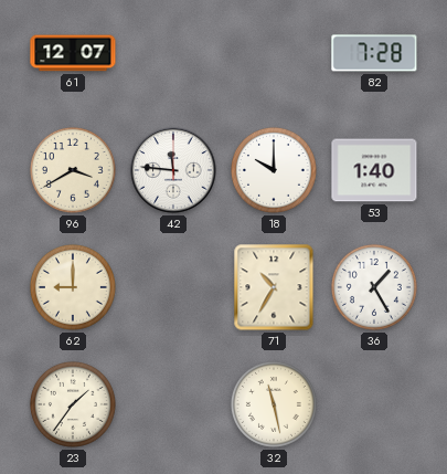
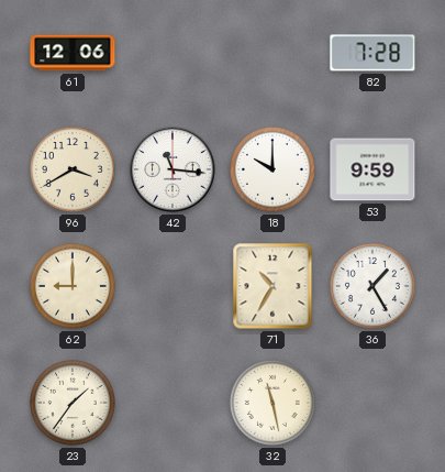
61: 12:07 -> 12:06
42: 11:46 -> 11:16
53: 1:40 -> 9:59
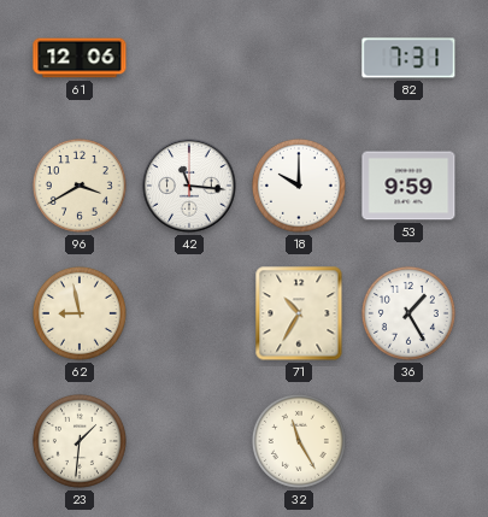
82: 7:28 -> 7:31
62: 9:00 -> 8:58
23: 1:36 -> 1:31
32: 11:28 -> 11:25
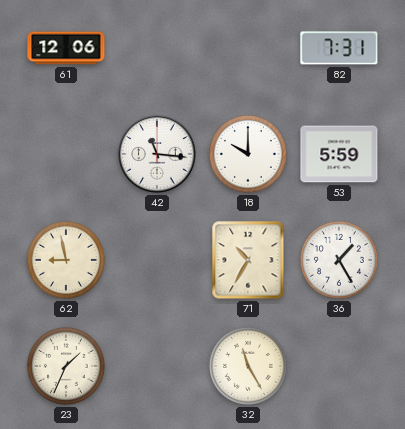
96: 3:40 -> none
53: 9:59 -> 5:59
23: 1:31 -> 1:34
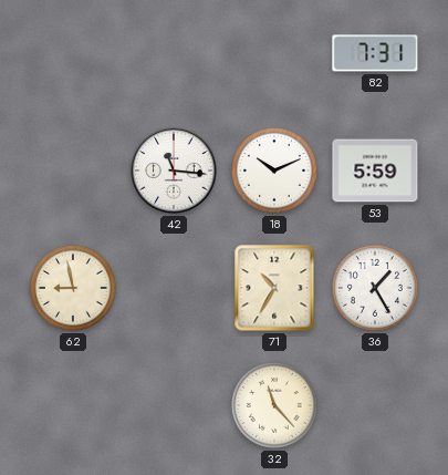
61: 12:06 -> none
18: 10:00 -> 10:11
23: 1:34 -> none
32: 11:25 -> 11:23
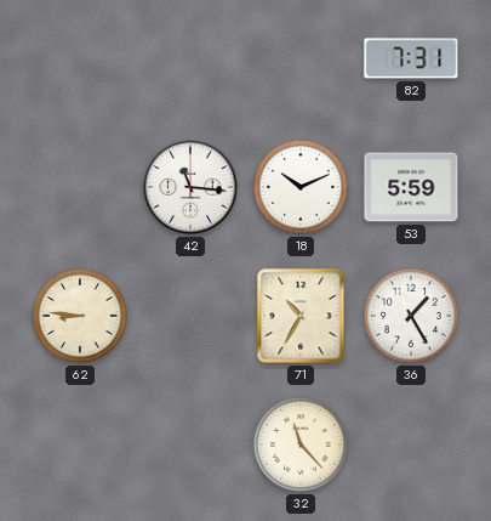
62: 8:58 -> 8:46
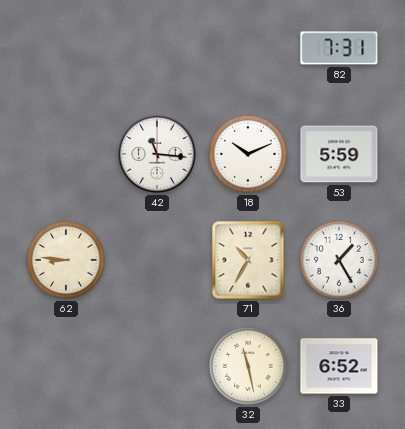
32: 11:23 -> 11:28
33: none -> 6:52
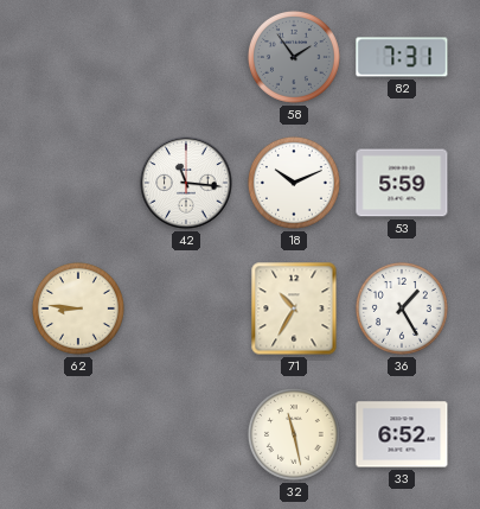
58: none -> 1:54
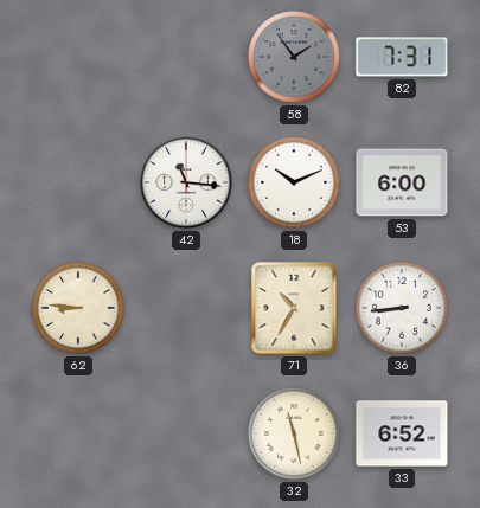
53: 5:59 -> 6:00
36: 1:25 -> 8:44
